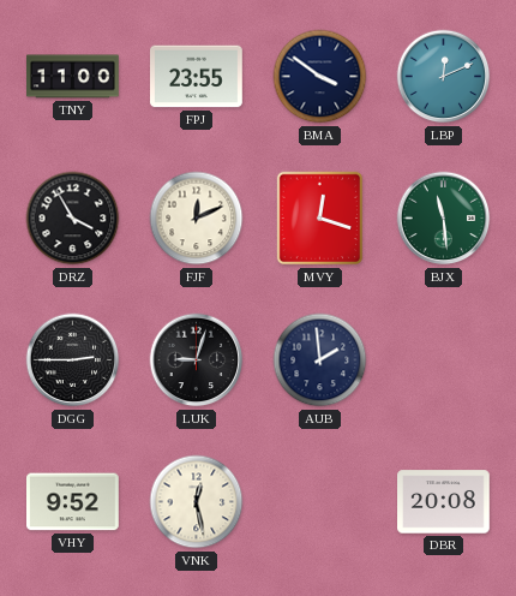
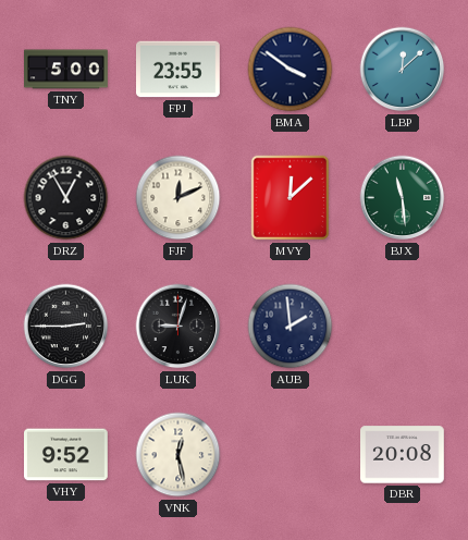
TNY: 11:00 -> 5:00
LBP: 12:11 -> 12:08
DRZ: 3:55 -> 12:55
MVY: 12:18 -> 12:08
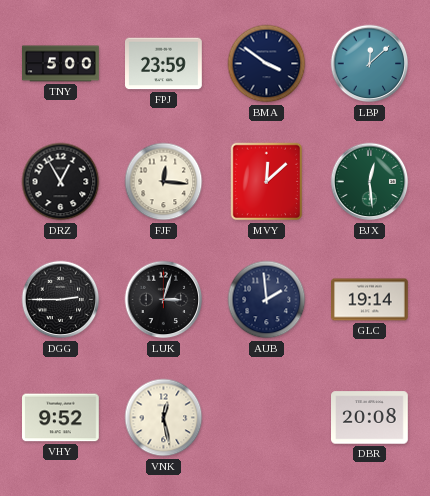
FPJ: 23:55 -> 23:59
FJF: 12:11 -> 12:16
BJX: 11:29 -> 12:29
LUK: 9:03 -> 3:03
GLC: none -> 19:14
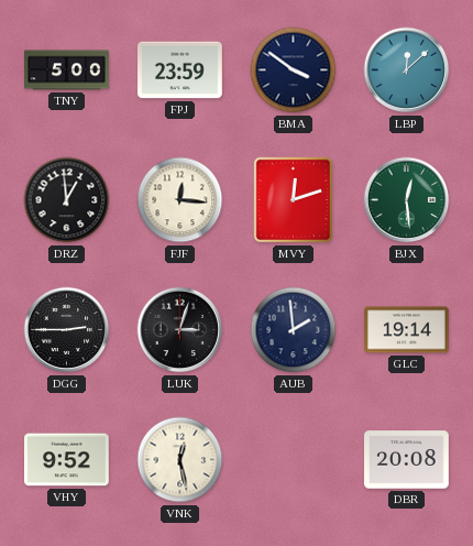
DRZ: 12:55 -> 12:59
MVY: 12:08 -> 12:12
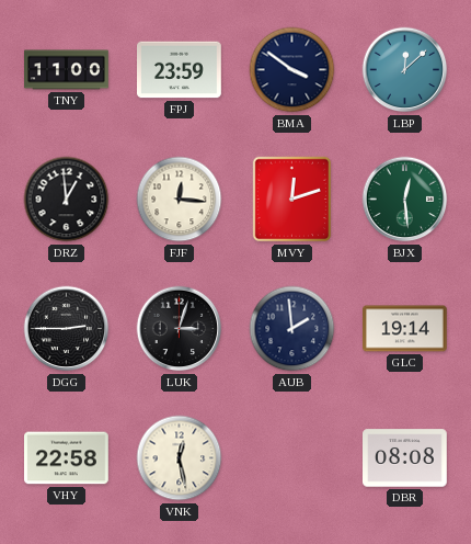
TNY: 5:00 -> 11:00
VHY: 9:52 -> 22:58
DBR: 20:08 -> 08:08
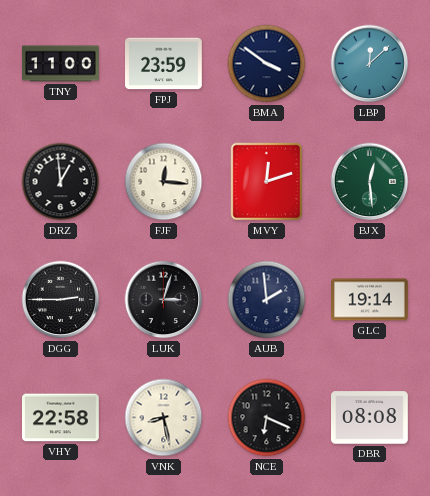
VNK: 12:28 -> 8:28
NCE: none -> 6:19
